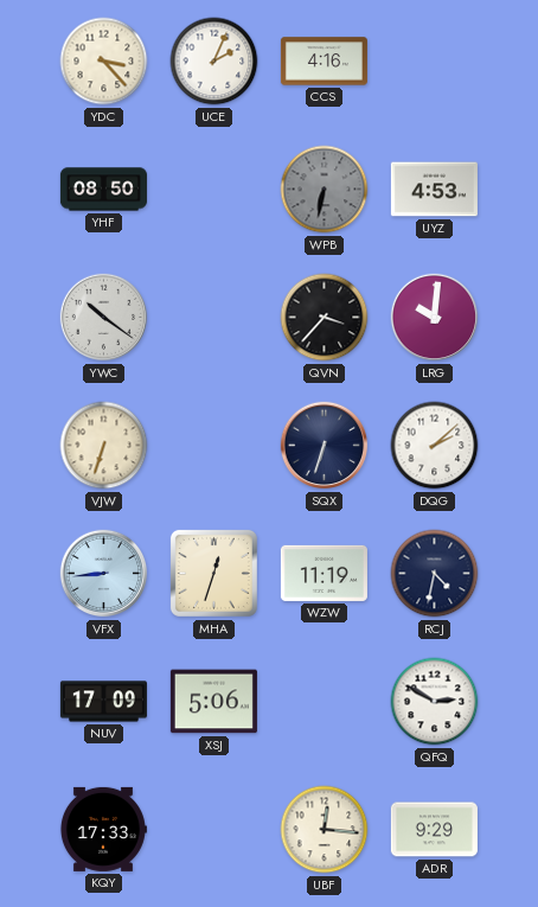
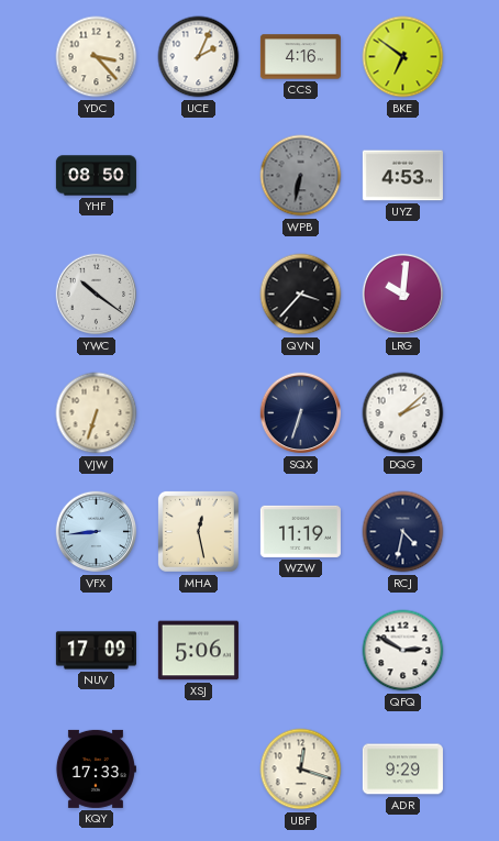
BKE: none -> 6:51
MHA: 12:33 -> 12:28
UBF: 12:16 -> 12:18
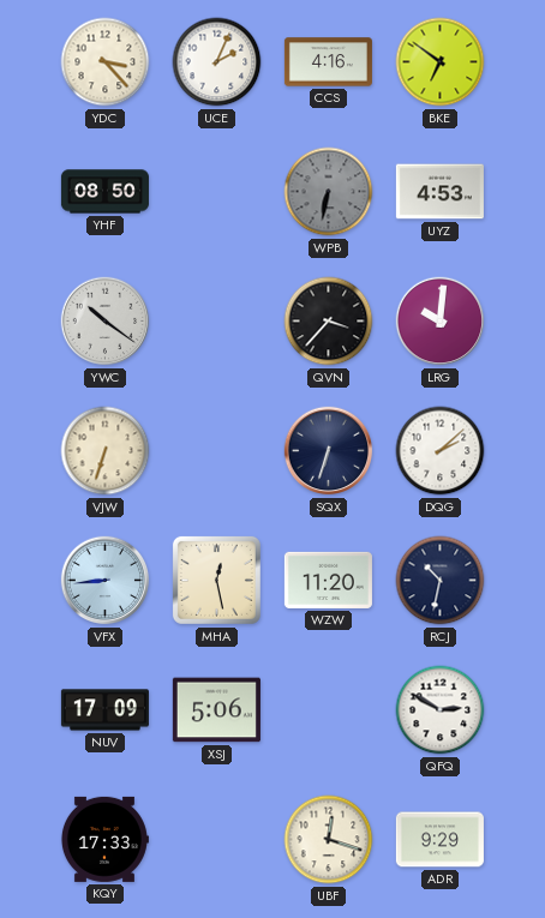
WZW: 11:19 -> 11:20
RCJ: 4:32 -> 10:32
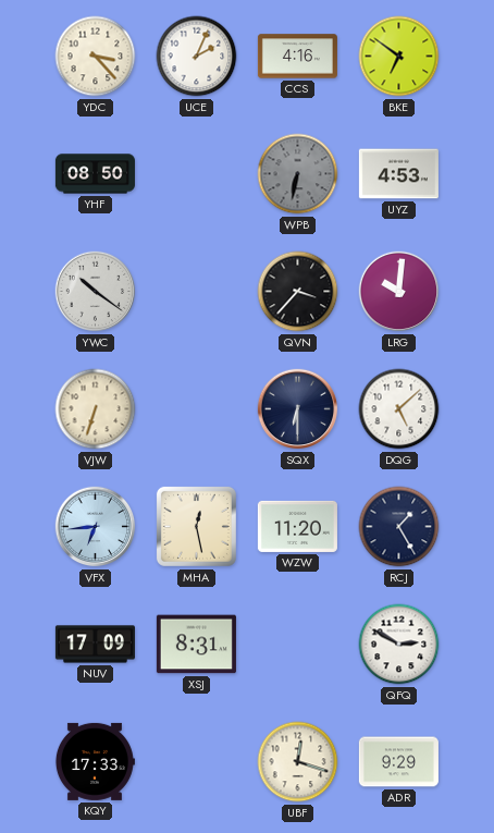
SQX: 6:33 -> 6:30
DQG: 2:08 -> 5:08
VFX: 8:44 -> 6:44
RCJ: 10:32 -> 1:25
XSJ: 5:06 -> 8:31
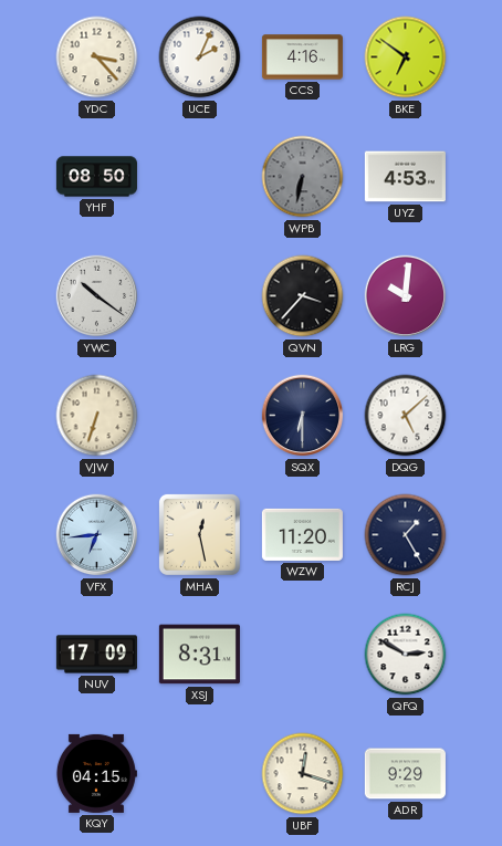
KQY: 17:33 -> 04:15
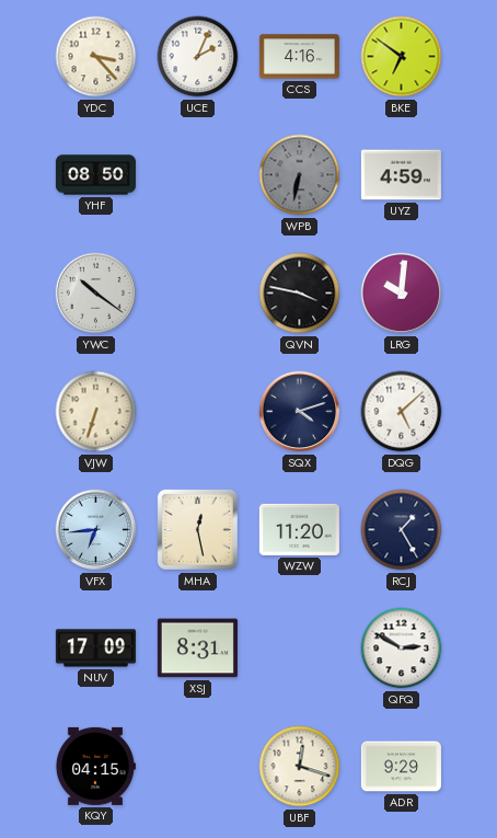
UYZ: 4:53 -> 4:59
QVN: 3:37 -> 3:47
SQX: 6:30 -> 4:12
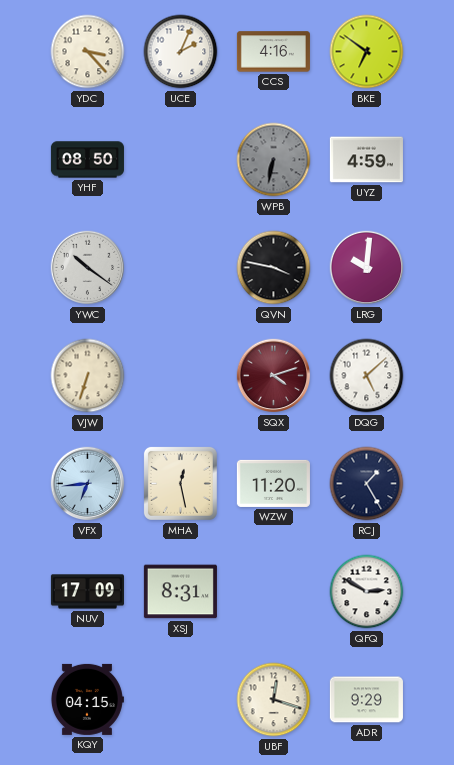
SQX dial: navy -> burgundy
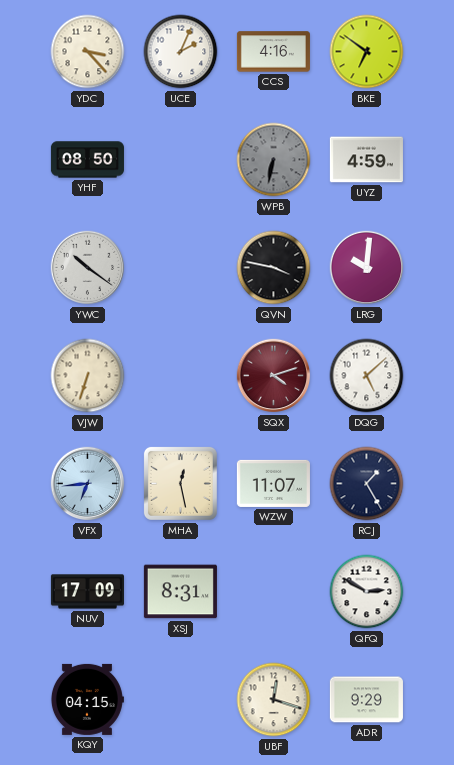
WZW: 11:20 -> 11:07
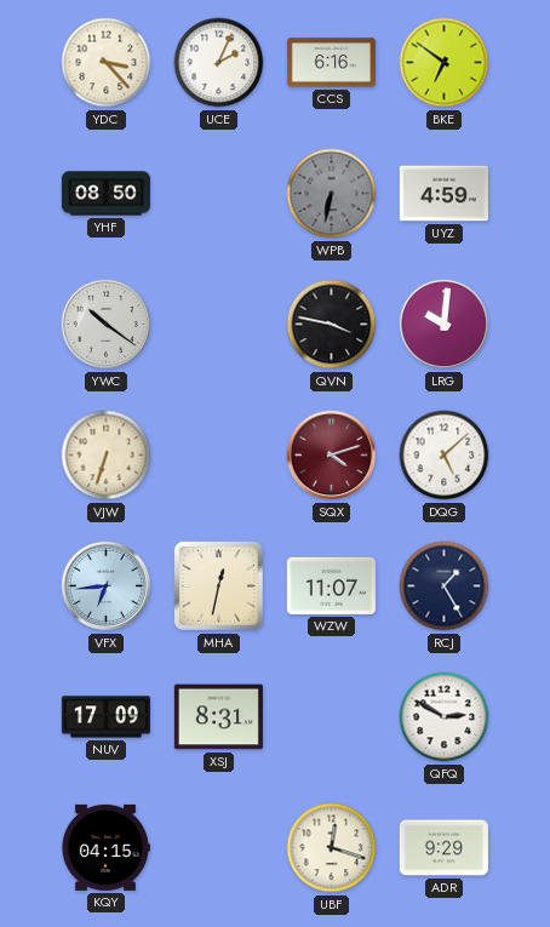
CCS: 4:16 -> 6:16
MHA: 12:28 -> 12:32
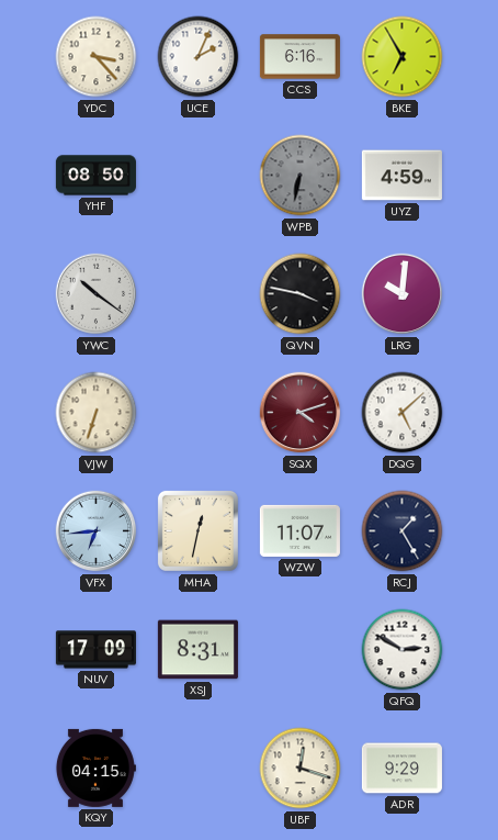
BKE: 6:51 -> 6:55
